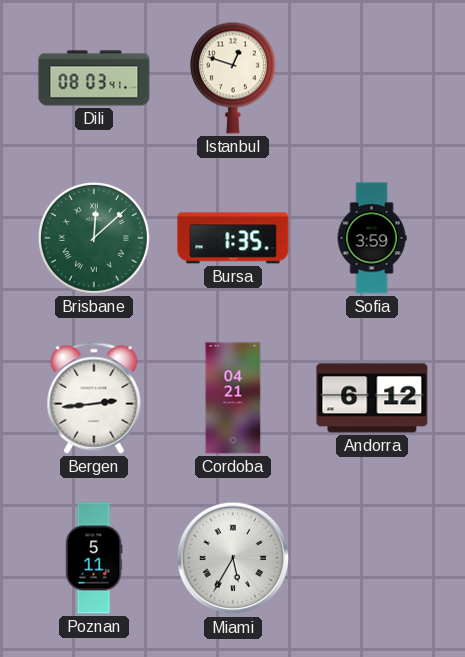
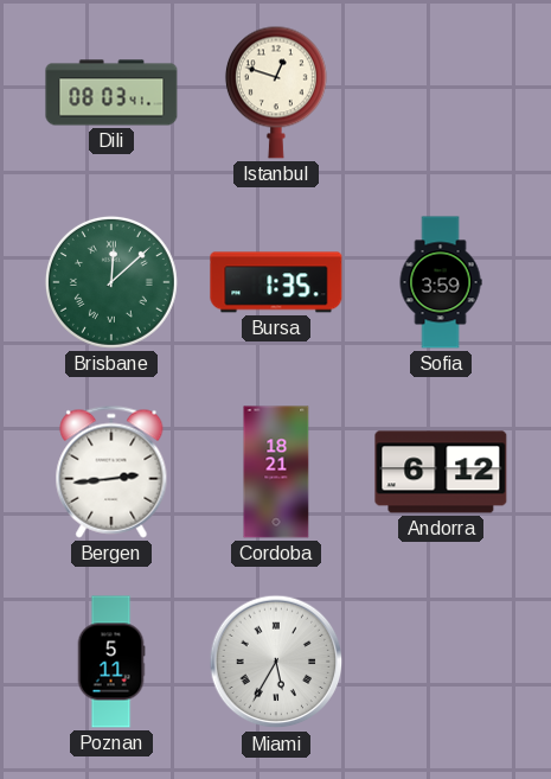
Cordoba: 04:21 -> 18:21
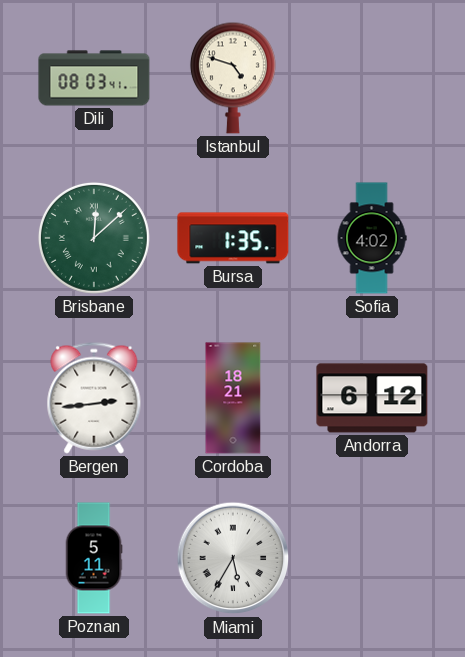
Istanbul: 12:48 -> 4:48
Sofia: 3:59 -> 4:02
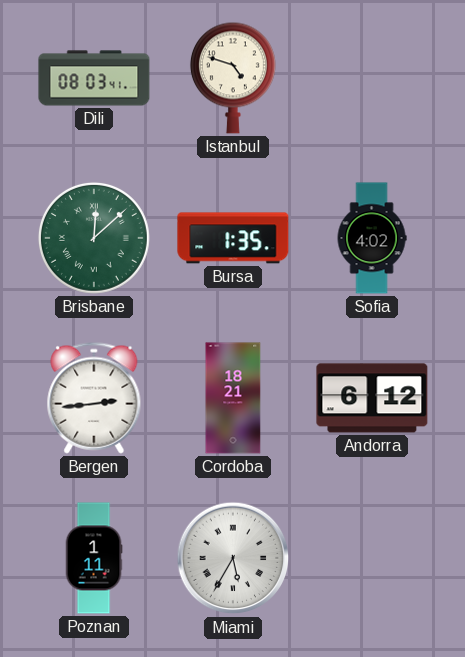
Poznan: 5:11 -> 1:11
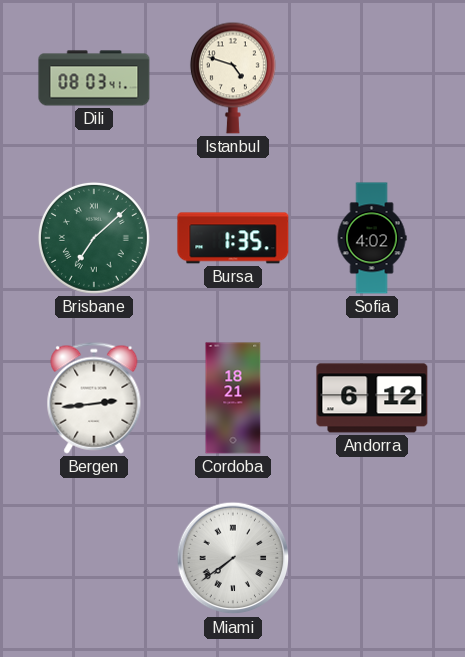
Brisbane: 12:08 -> 7:08
Poznan: 1:11 -> none
Miami: 5:35 -> 7:39
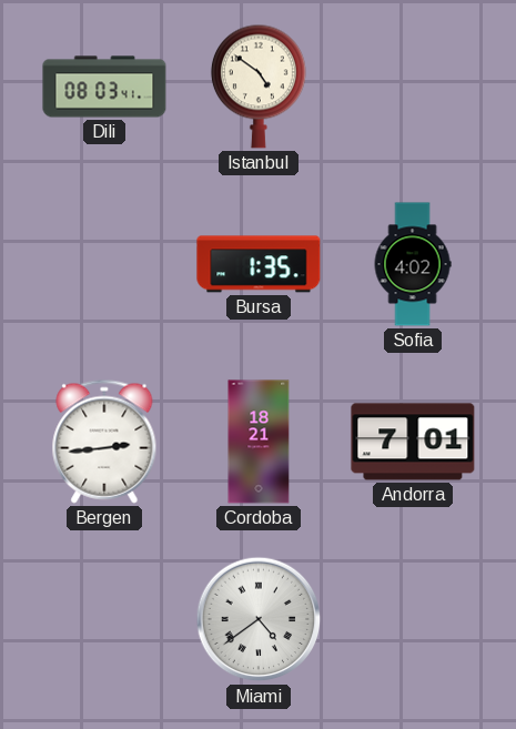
Istanbul: 4:48 -> 4:51
Brisbane: 7:08 -> none
Andorra: 6:12 -> 7:01
Miami: 7:39 -> 4:39
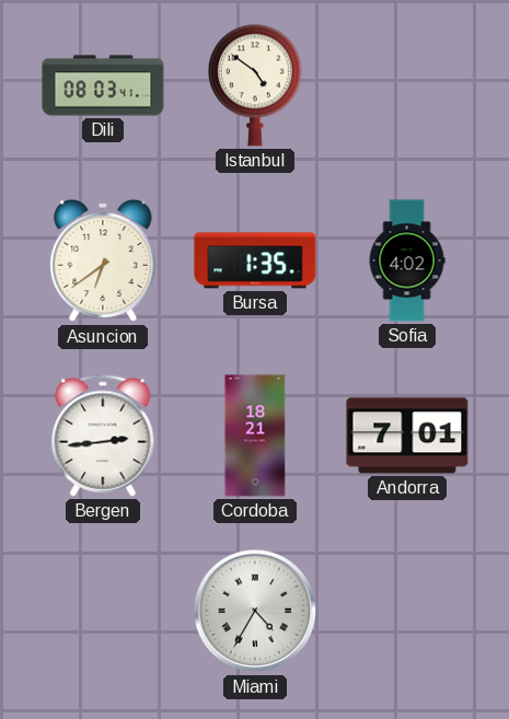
Asuncion: none -> 6:39
Miami: 4:39 -> 4:35
